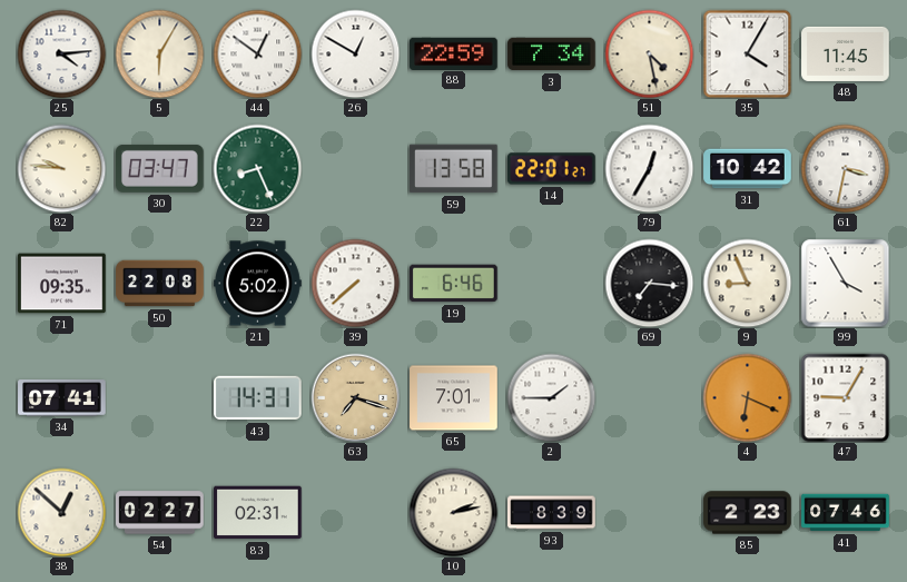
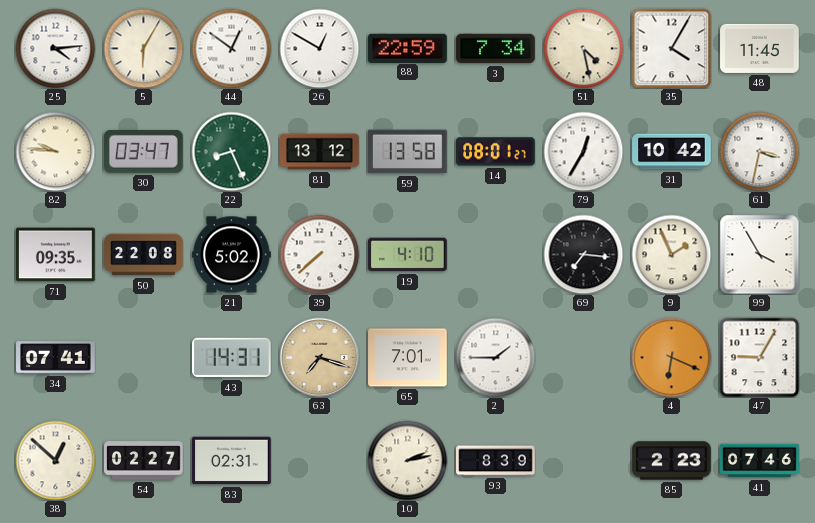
81: none -> 13:12
14: 22:01 -> 08:01
19: 6:46 -> 4:10
9: 8:56 -> 1:56
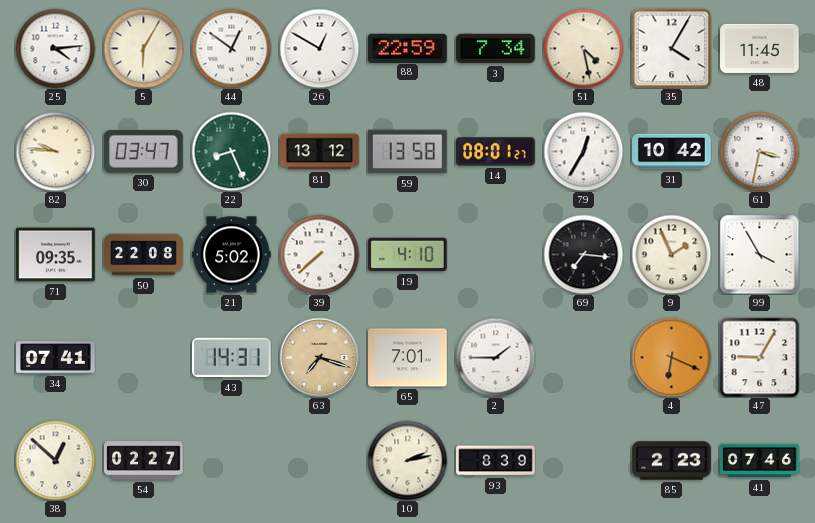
83: 02:31 -> none
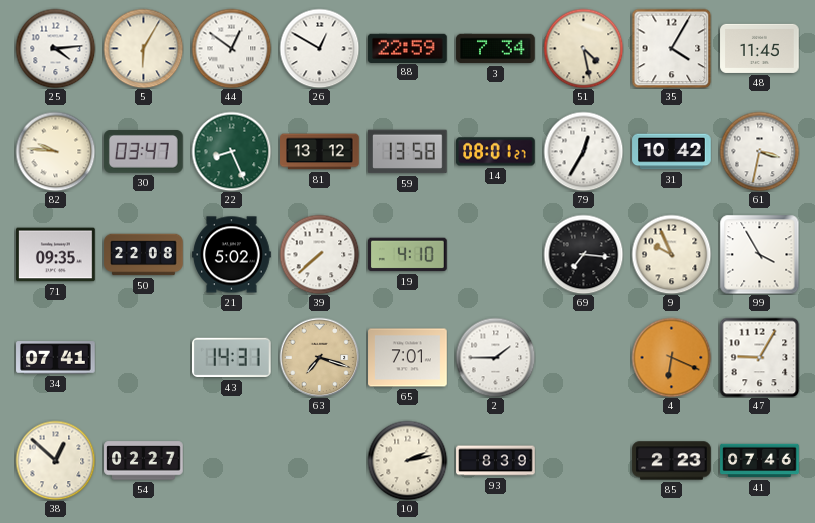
9: 1:56 -> 9:56
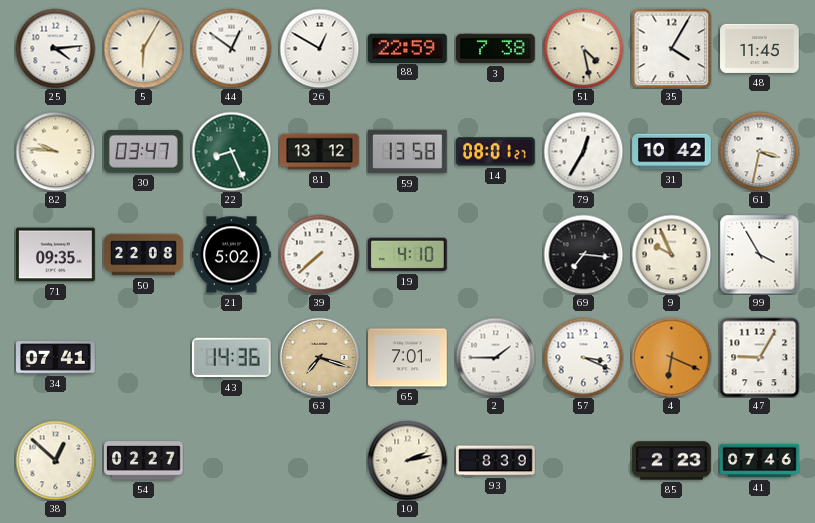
3: 7:34 -> 7:38
43: 14:31 -> 14:36
57: none -> 3:19
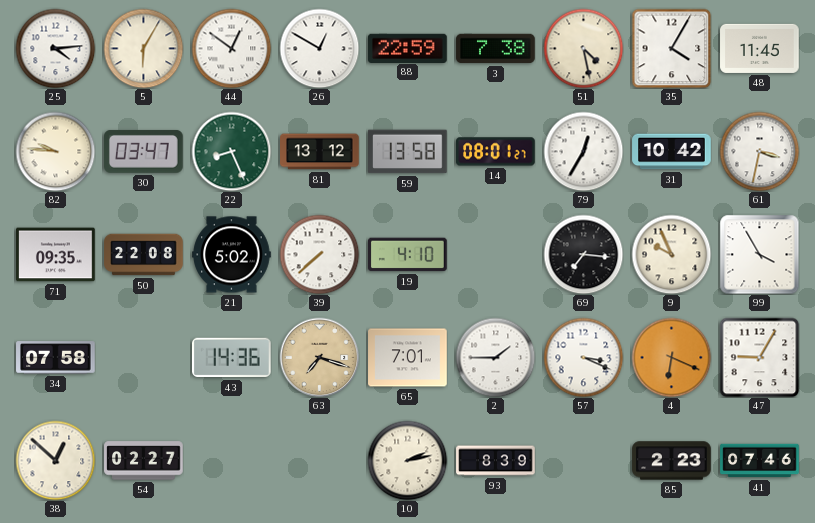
34: 07:41 -> 07:58
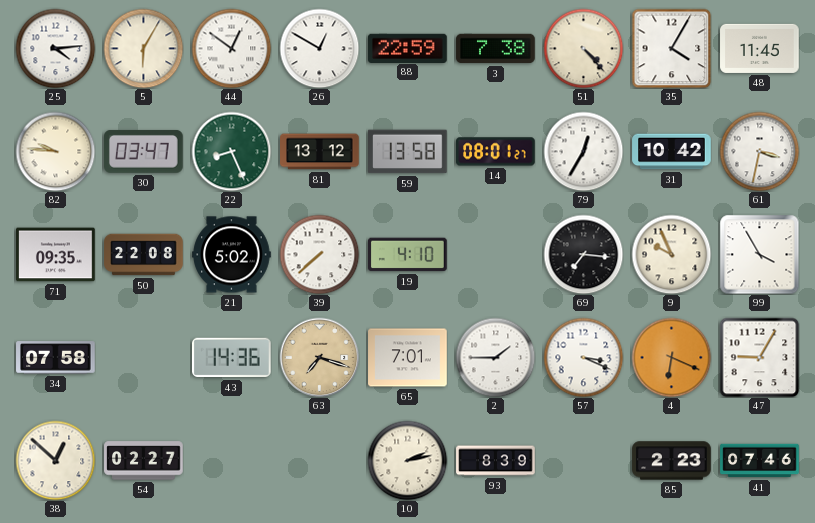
51: 4:28 -> 4:23
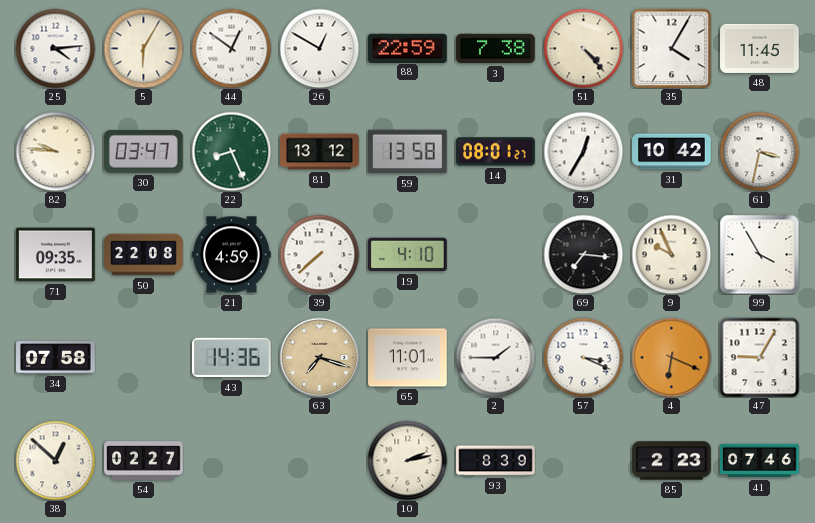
21: 5:02 -> 4:59
65: 7:01 -> 11:01
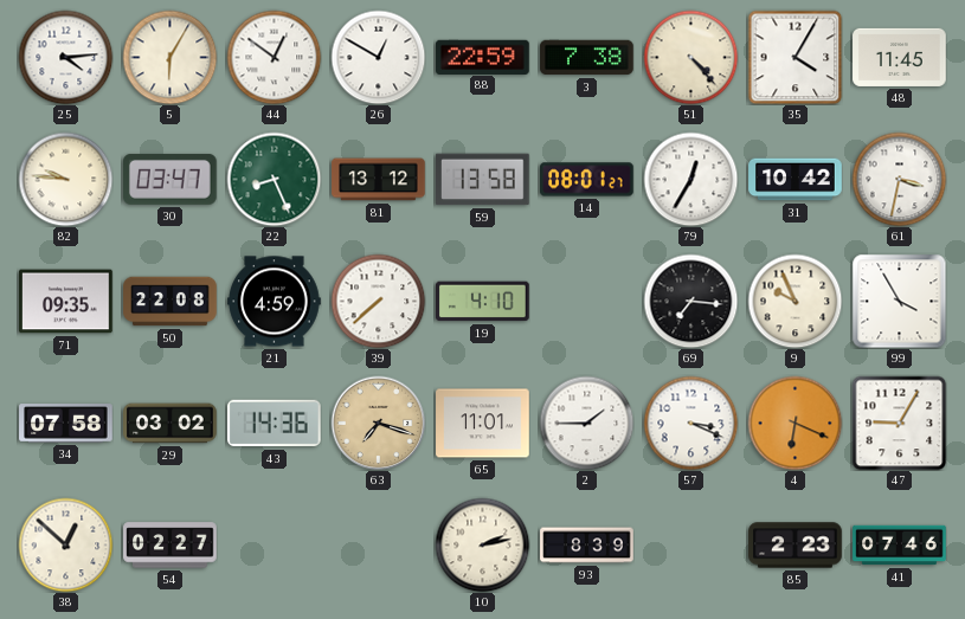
29: none -> 03:02
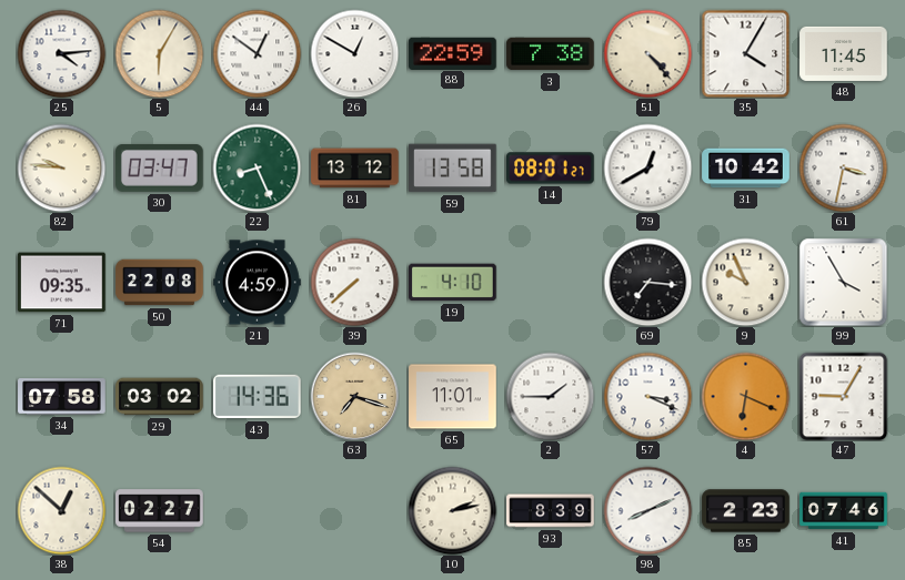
79: 12:35 -> 12:40
98: none -> 8:11
